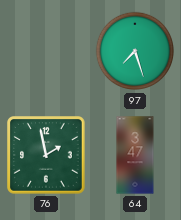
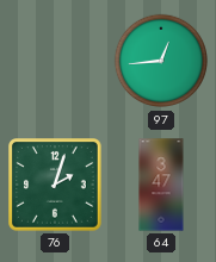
97: 7:27 -> 12:44
76: 1:58 -> 2:03
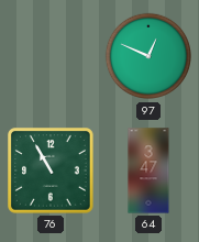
97: 12:44 -> 12:49
76: 2:03 -> 10:55
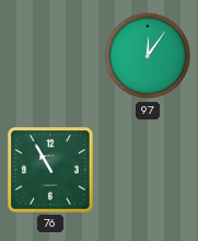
97: 12:49 -> 12:06
64: 3:47 -> none
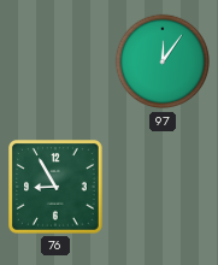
76: 10:55 -> 8:55
